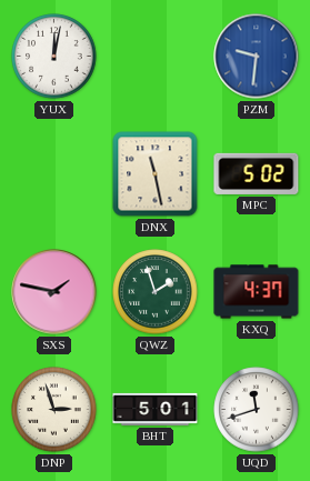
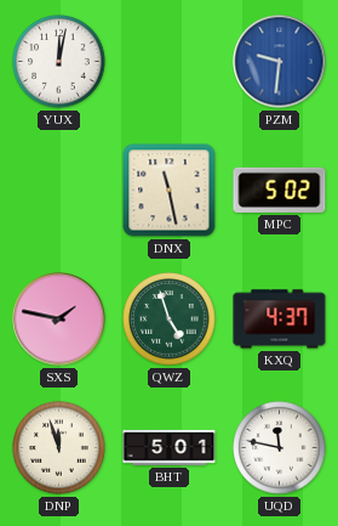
QWZ: 1:57 -> 4:57
DNP: 2:57 -> 11:57
UQD: 11:42 -> 11:47
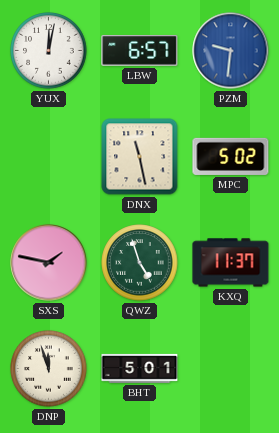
LBW: none -> 6:57
KXQ: 4:37 -> 11:37
UQD: 11:47 -> none
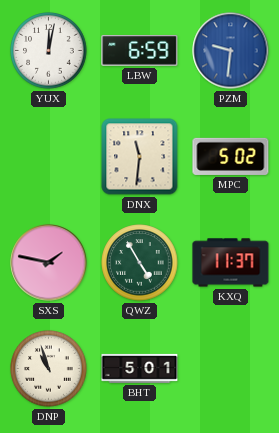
LBW: 6:57 -> 6:59
DNX: 11:28 -> 11:31
QWZ: 4:57 -> 4:55
DNP: 11:57 -> 10:57
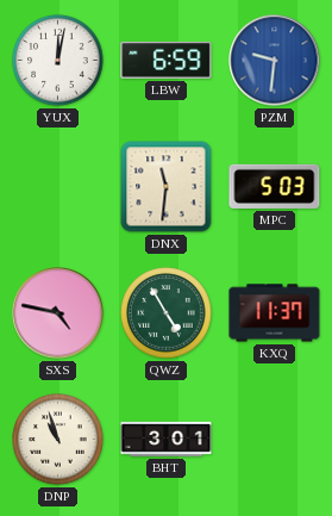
MPC: 5:02 -> 5:03
SXS: 1:47 -> 4:47
BHT: 5:01 -> 3:01
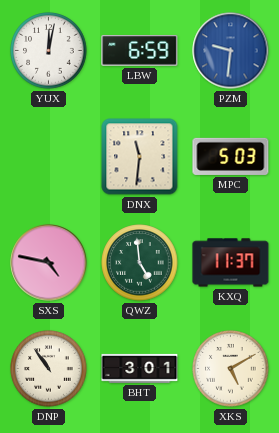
QWZ: 4:55 -> 4:59
DNP: 10:57 -> 10:54
XKS: none -> 5:10
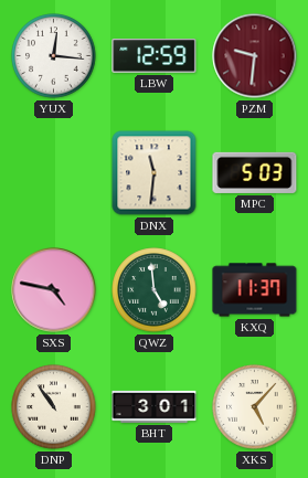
YUX: 12:02 -> 12:16
LBW: 6:59 -> 12:59
PZM dial: blue -> burgundy
XKS: 5:10 -> 5:07
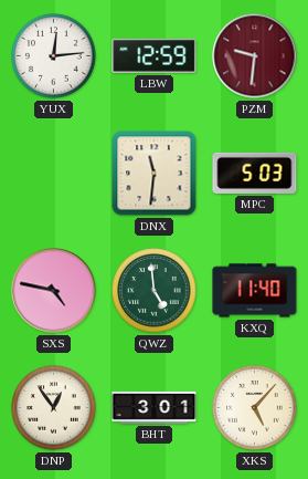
YUX: 12:16 -> 12:14
KXQ: 11:37 -> 11:40
DNP: 10:54 -> 12:54
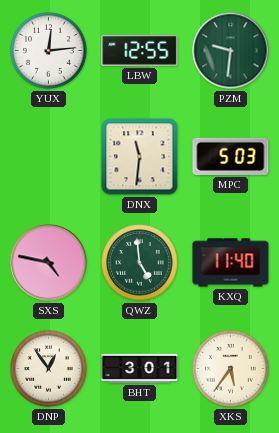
LBW: 12:59 -> 12:55
PZM dial: burgundy -> green
XKS: 5:07 -> 5:36
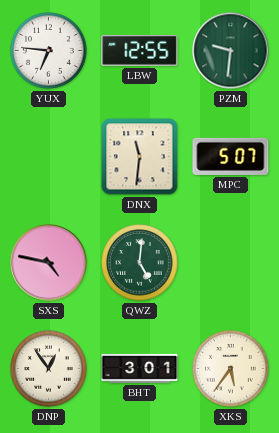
YUX: 12:14 -> 6:46
MPC: 5:03 -> 5:07
QWZ: 4:59 -> 5:01
KXQ: 11:40 -> none
